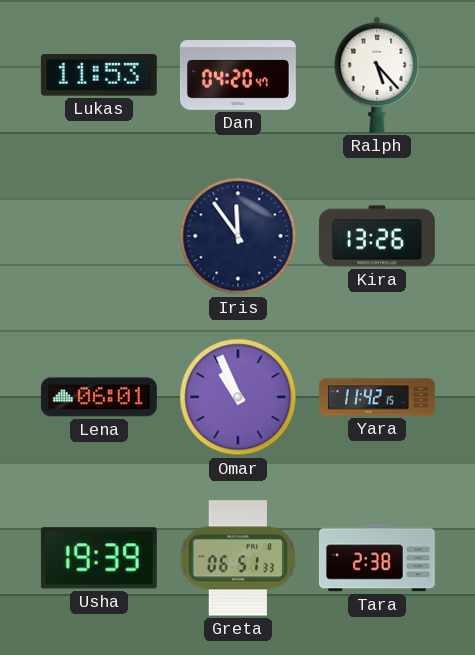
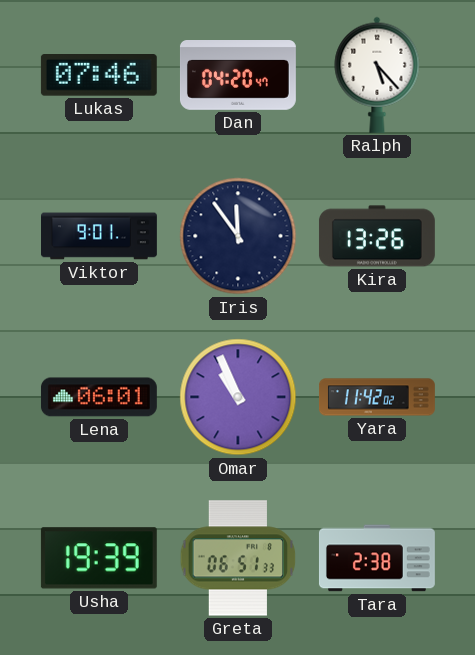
Lukas: 11:53 -> 07:46
Viktor: none -> 9:01
Yara: 11:42:15 -> 11:42:02
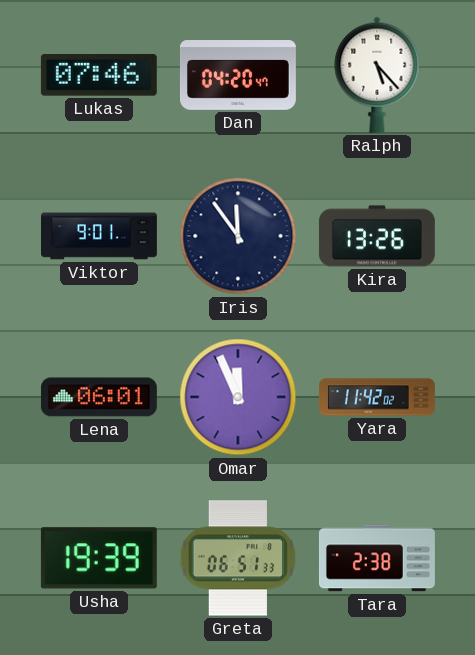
Omar: 10:56 -> 11:56
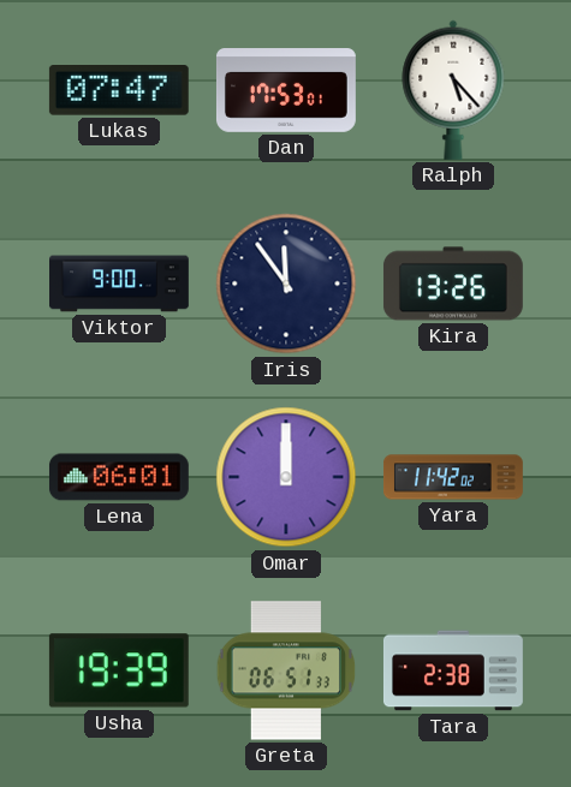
Lukas: 07:46 -> 07:47
Dan: 04:20 -> 17:53
Viktor: 9:01 -> 9:00
Omar: 11:56 -> 12:00
